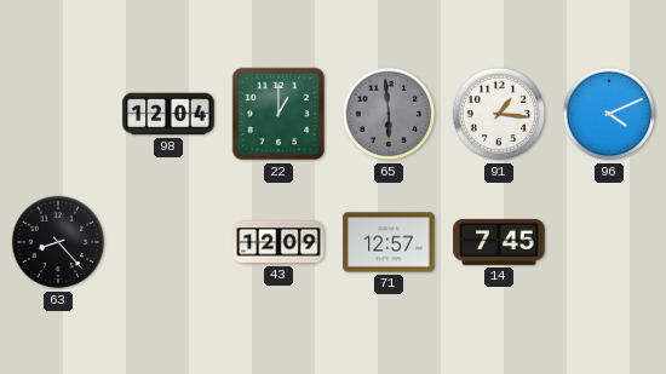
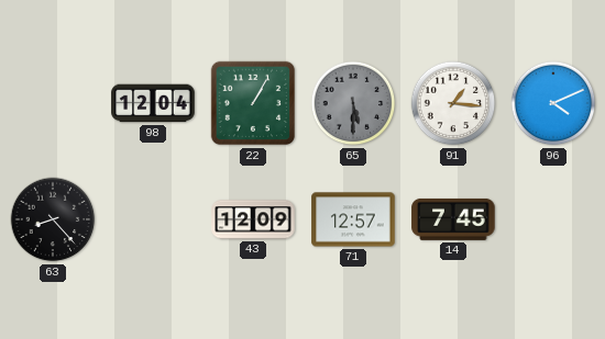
22: 1:00 -> 1:05
65: 5:59 -> 5:30
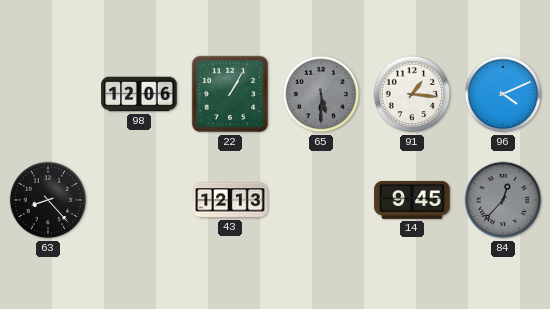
98: 12:04 -> 12:06
43: 12:09 -> 12:13
71: 12:57 -> none
14: 7:45 -> 9:45
84: none -> 12:37
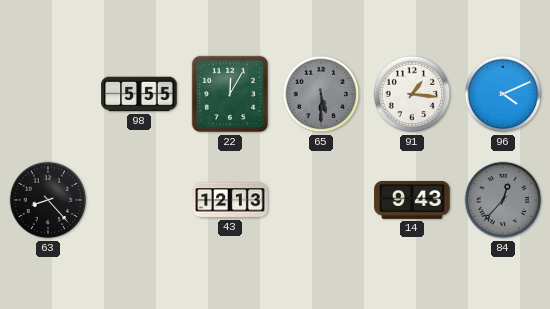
98: 12:06 -> 5:55
22: 1:05 -> 12:05
14: 9:45 -> 9:43
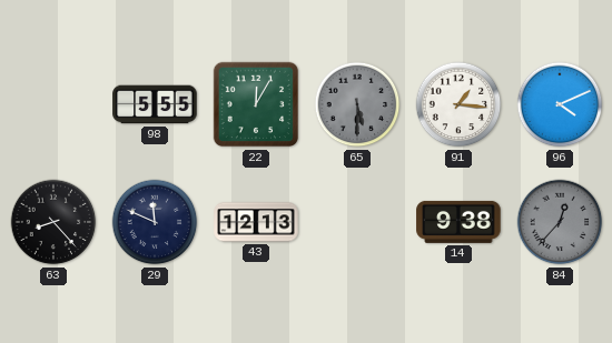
29: none -> 11:49
14: 9:43 -> 9:38
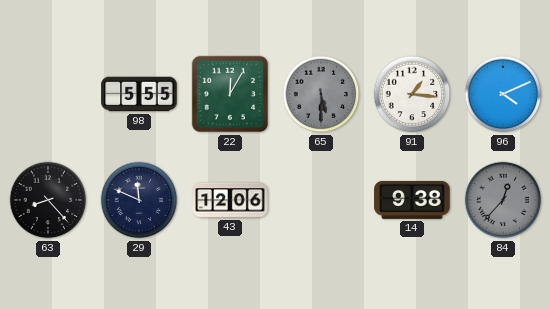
43: 12:13 -> 12:06
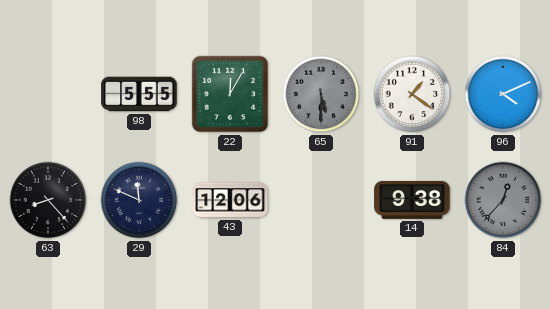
91: 1:16 -> 1:21
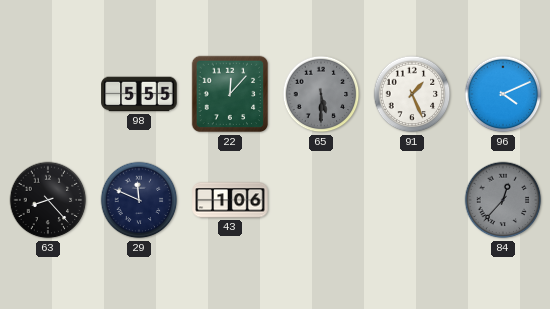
22: 12:05 -> 12:07
91: 1:21 -> 1:26
43: 12:06 -> 1:06
14: 9:38 -> none
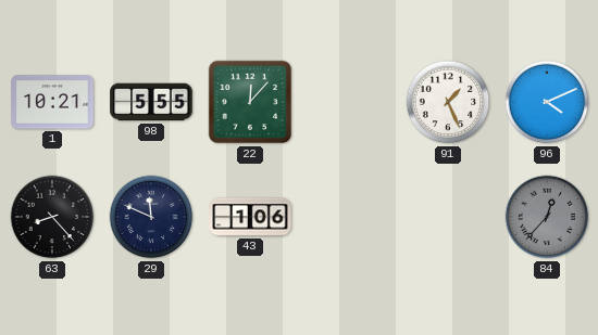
1: none -> 10:21
65: 5:30 -> none
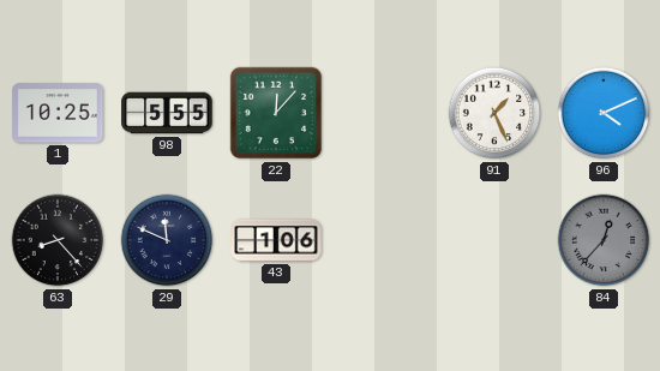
1: 10:21 -> 10:25
